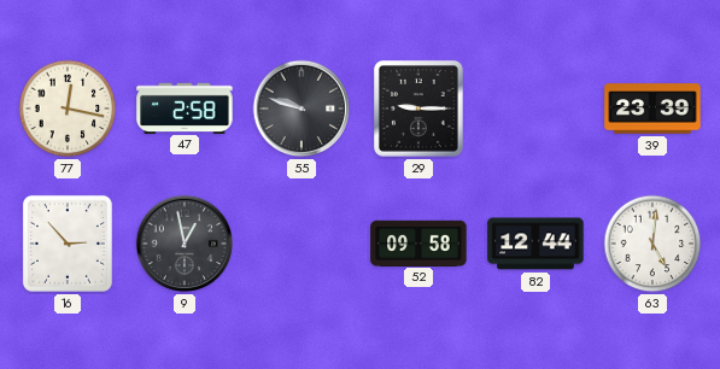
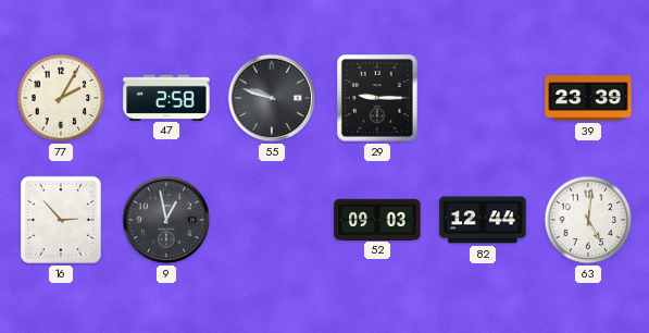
77: 12:17 -> 2:05
52: 09:58 -> 09:03
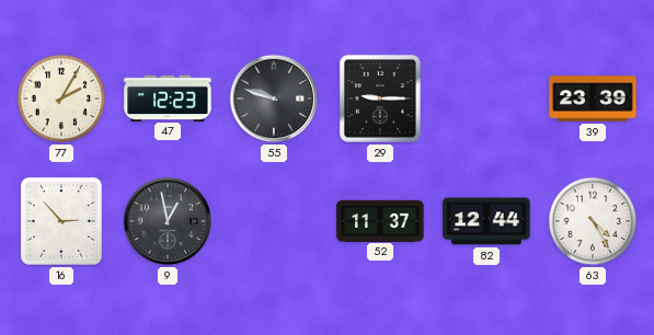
47: 2:58 -> 12:23
52: 09:03 -> 11:37
63: 5:01 -> 4:25
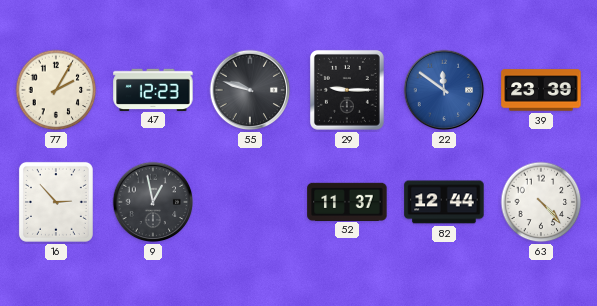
22: none -> 11:51
63: 4:25 -> 4:23
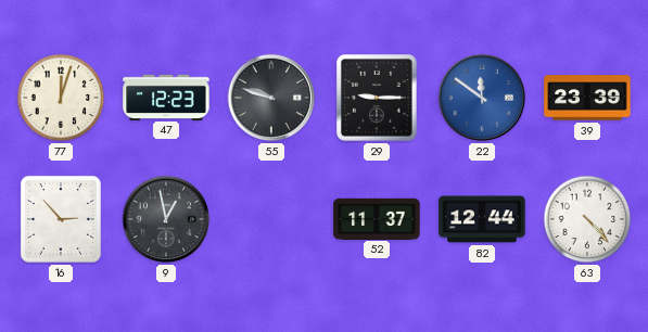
77: 2:05 -> 12:03
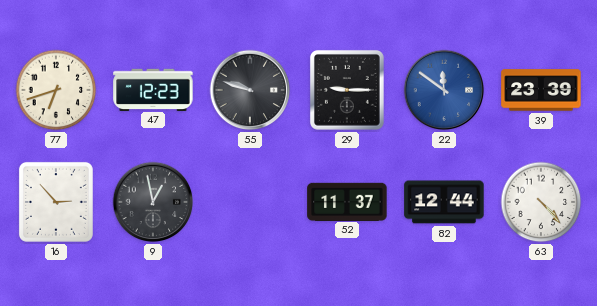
77: 12:03 -> 6:42
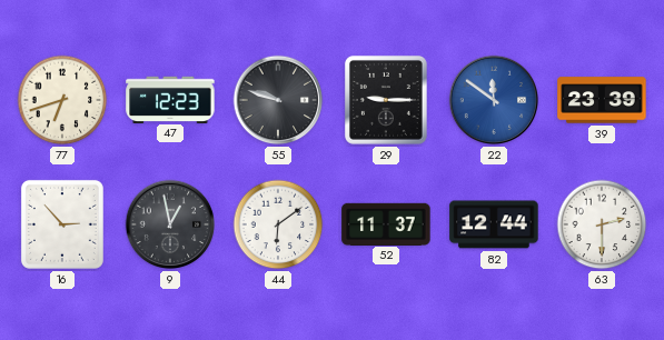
44: none -> 6:09
63: 4:23 -> 2:30
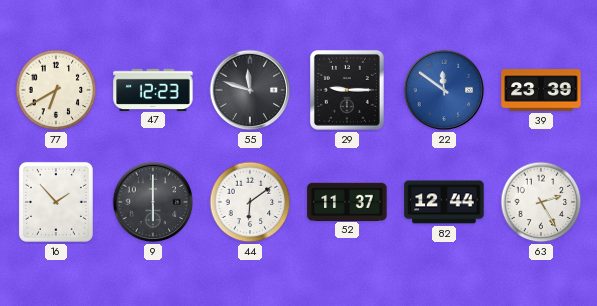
77: 6:42 -> 6:40
55: 9:48 -> 11:48
16: 2:53 -> 1:53
9: 12:58 -> 6:00
63: 2:30 -> 2:25
